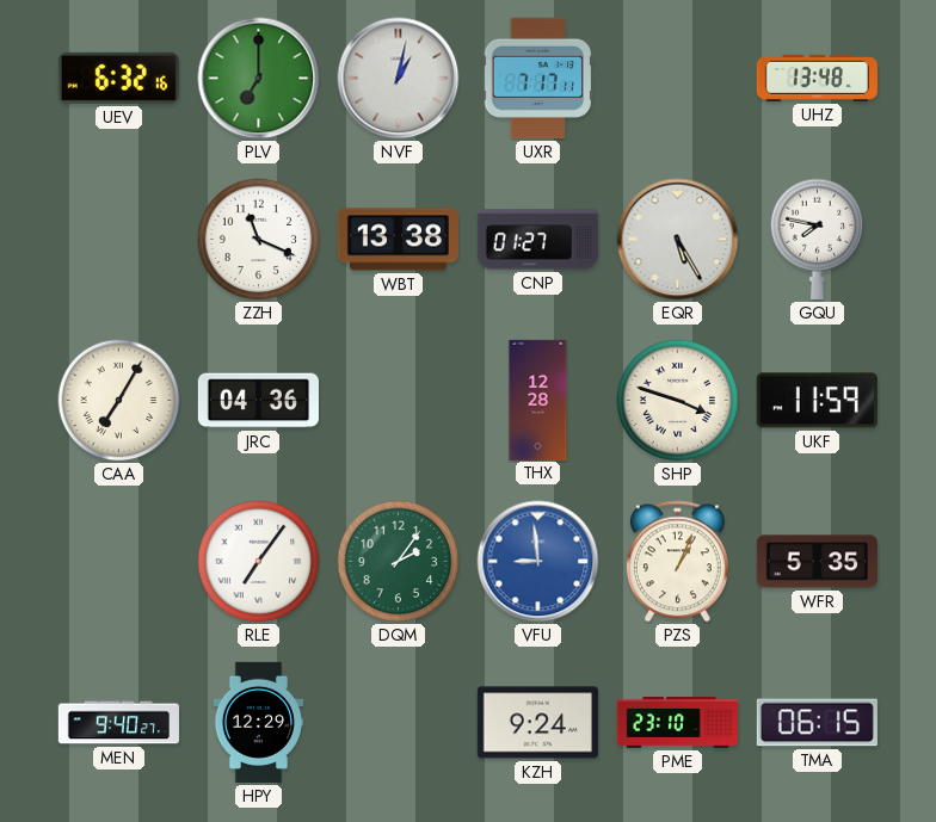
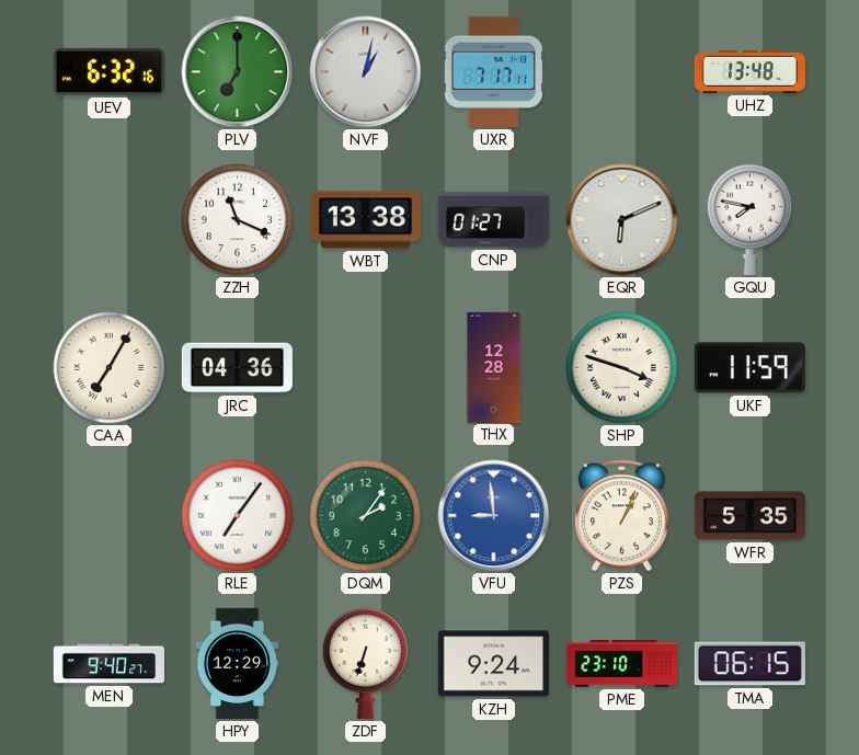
EQR: 5:25 -> 6:11
ZDF: none -> 6:33
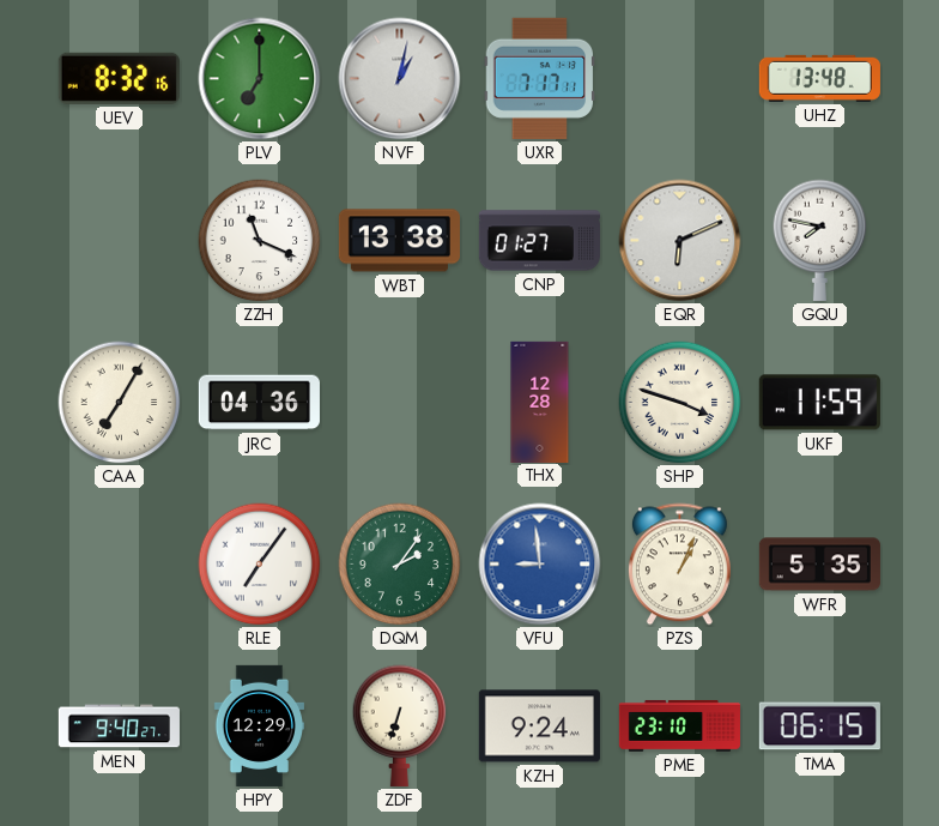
UEV: 6:32 -> 8:32
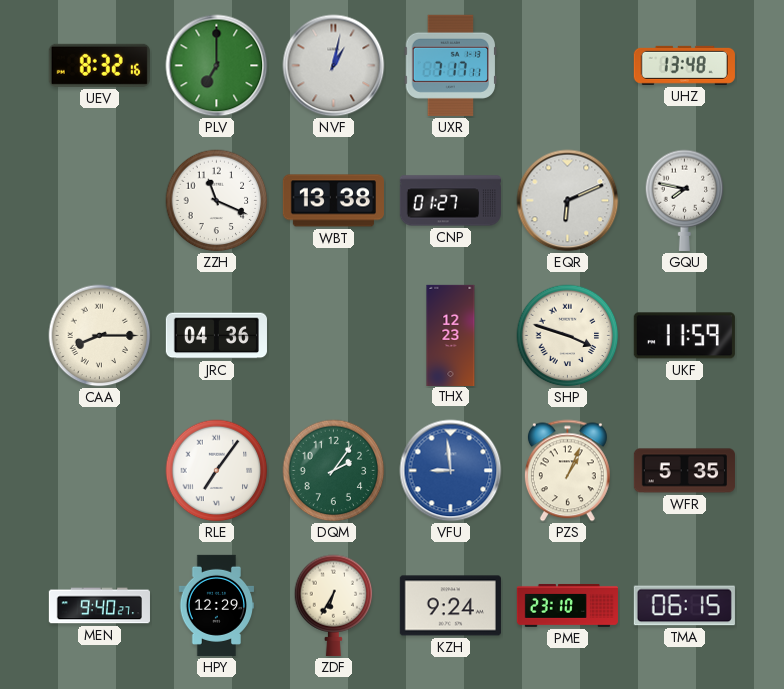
CAA: 7:05 -> 8:15
THX: 12:28 -> 12:23
ZDF: 6:33 -> 6:35
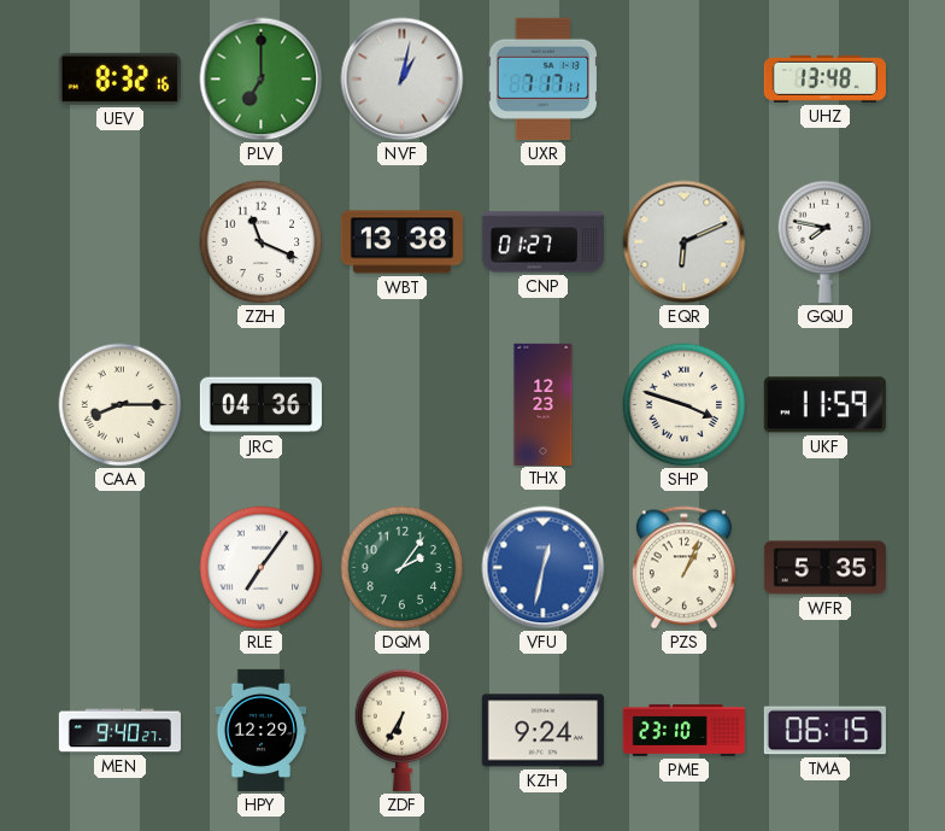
VFU: 8:59 -> 12:32
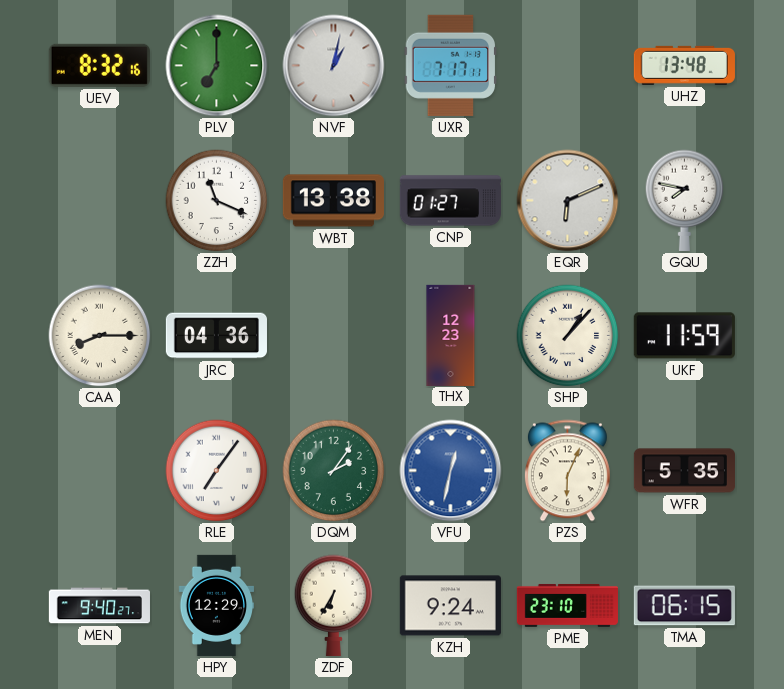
SHP: 3:48 -> 1:07
PZS: 1:04 -> 6:04
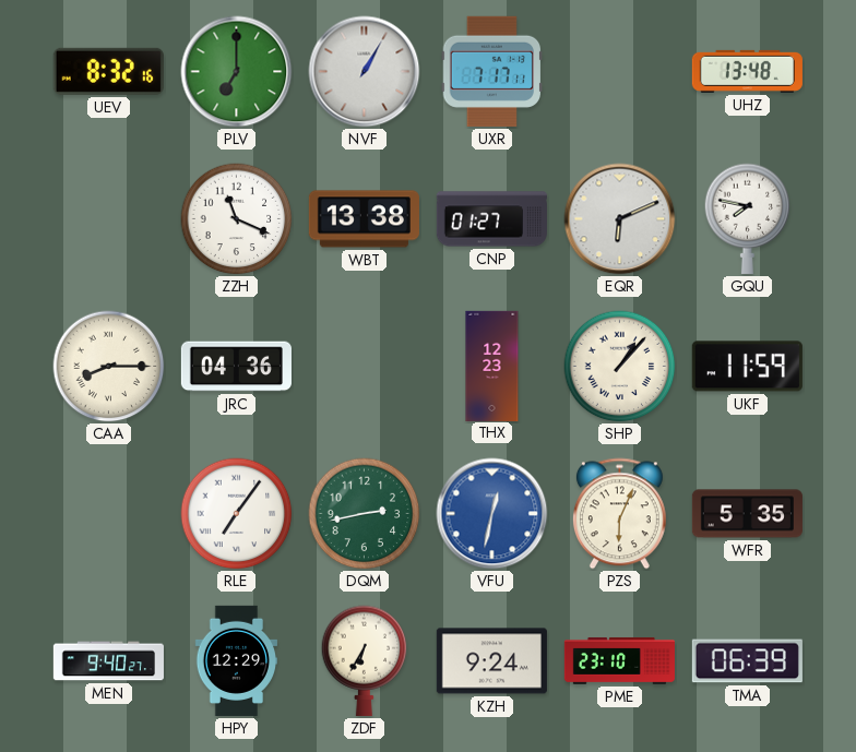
NVF: 1:02 -> 1:05
DQM: 2:06 -> 2:43
TMA: 06:15 -> 06:39
